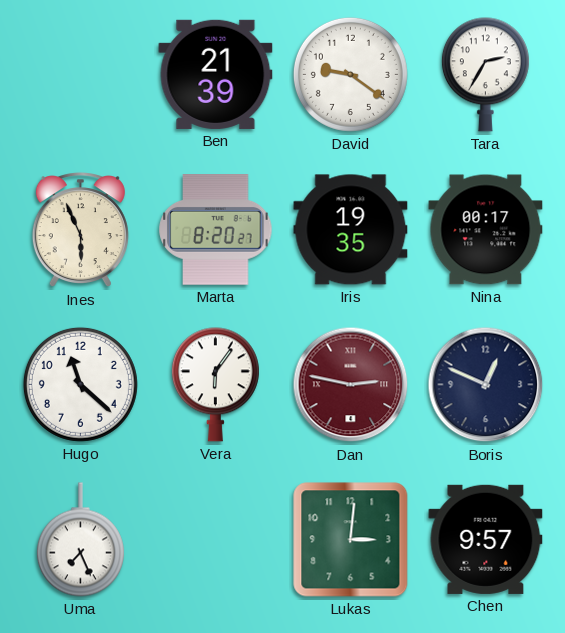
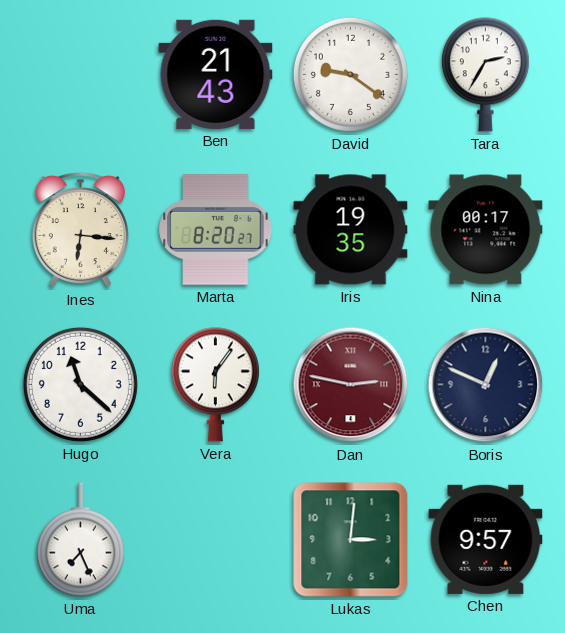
Ben: 21:39 -> 21:43
Ines: 5:56 -> 6:16
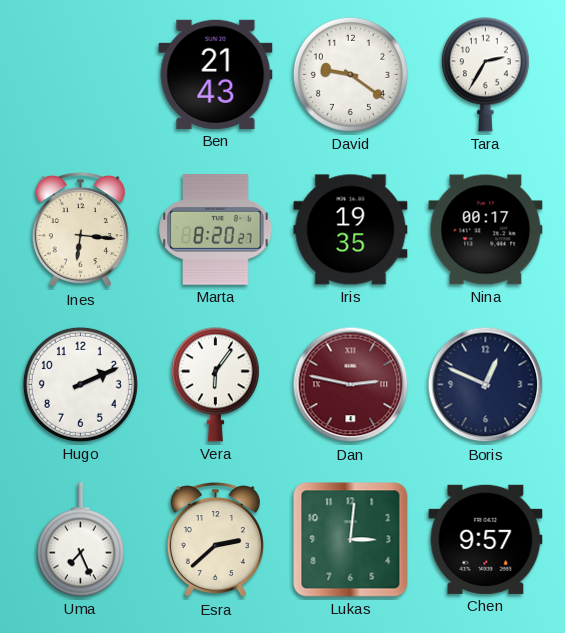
Hugo: 11:22 -> 2:11
Esra: none -> 2:38
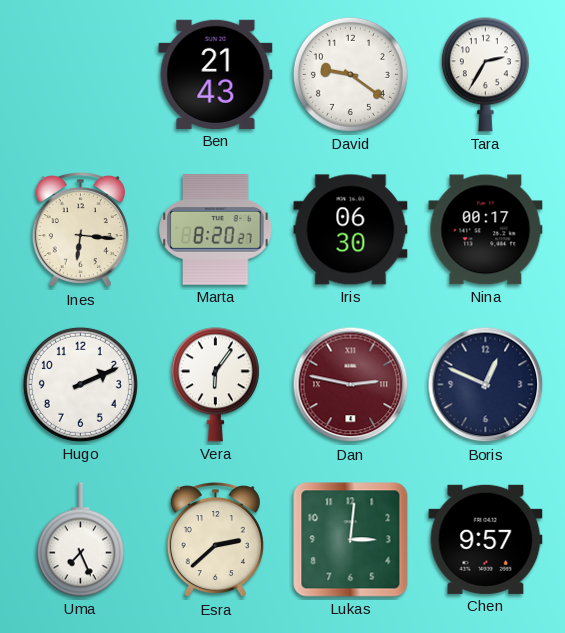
Iris: 19:35 -> 06:30
